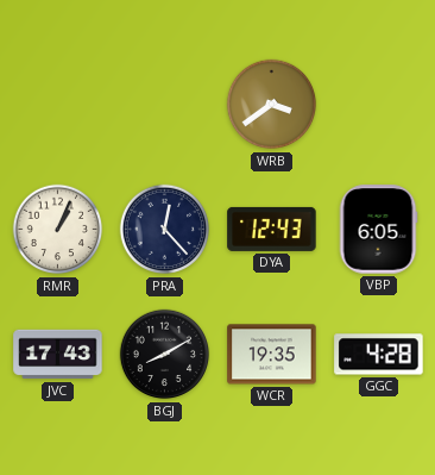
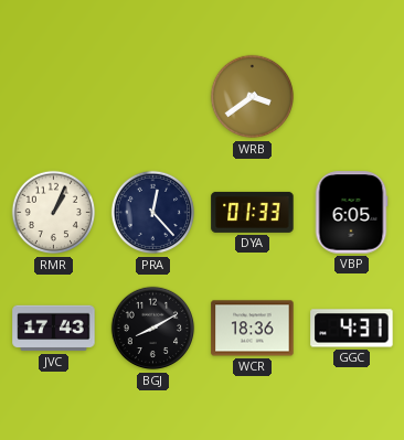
DYA: 12:43 -> 01:33
WCR: 19:35 -> 18:36
GGC: 4:28 -> 4:31
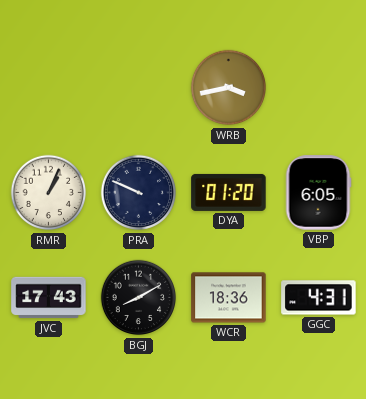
WRB: 3:39 -> 3:43
PRA: 12:23 -> 9:49
DYA: 01:33 -> 01:20
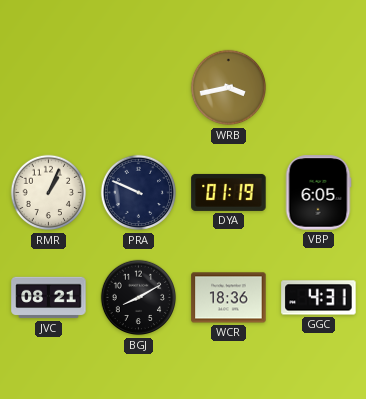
DYA: 01:20 -> 01:19
JVC: 17:43 -> 08:21
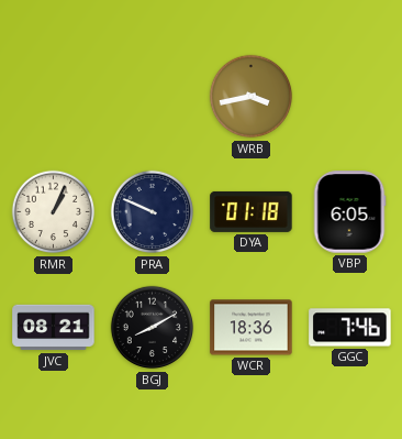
DYA: 01:19 -> 01:18
GGC: 4:31 -> 7:46
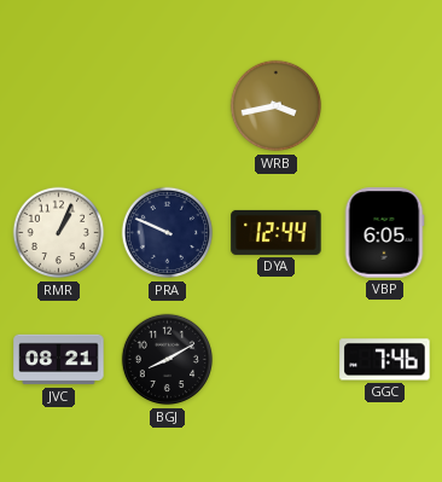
DYA: 01:18 -> 12:44
WCR: 18:36 -> none
